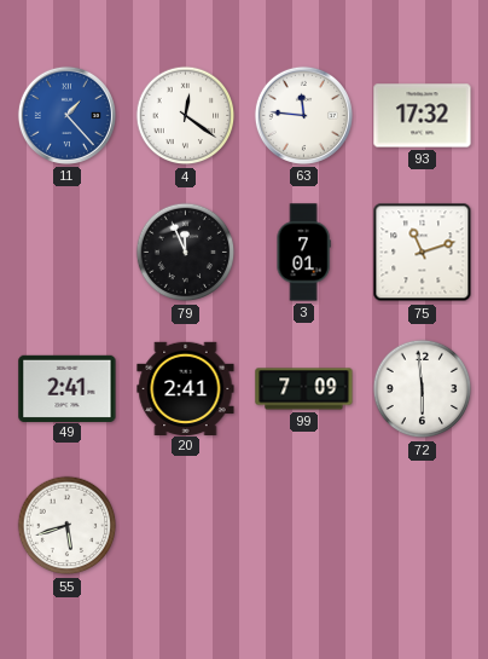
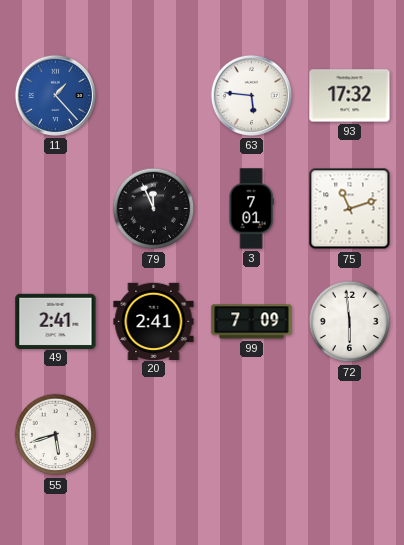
4: 12:21 -> none
63: 11:46 -> 5:46
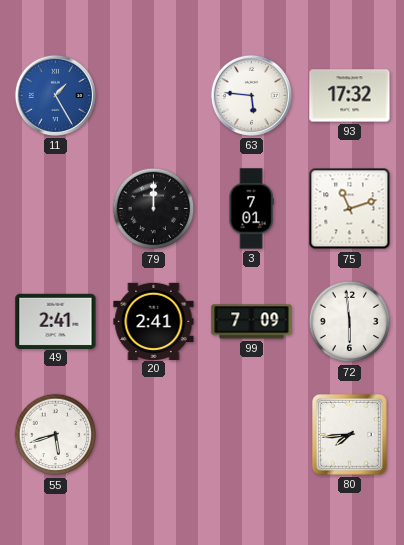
11: 1:23 -> 1:25
79: 11:56 -> 12:00
80: none -> 7:44
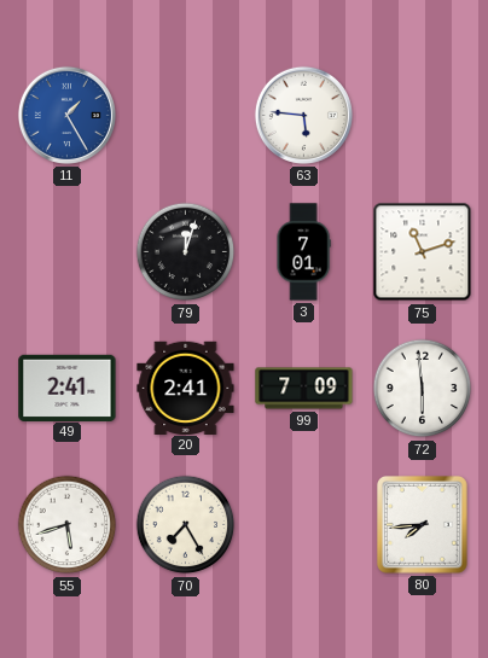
93: 17:32 -> none
79: 12:00 -> 12:03
70: none -> 7:25
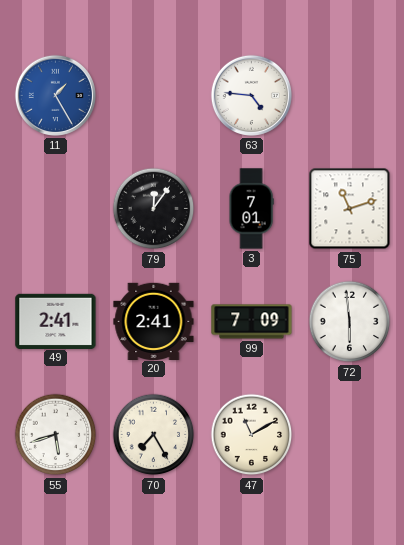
63: 5:46 -> 4:46
79: 12:03 -> 12:06
47: none -> 11:10
80: 7:44 -> none
